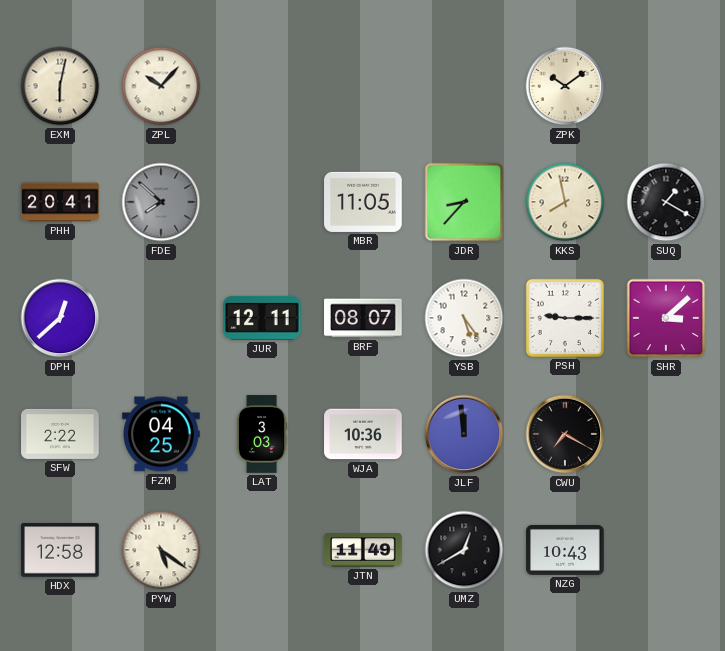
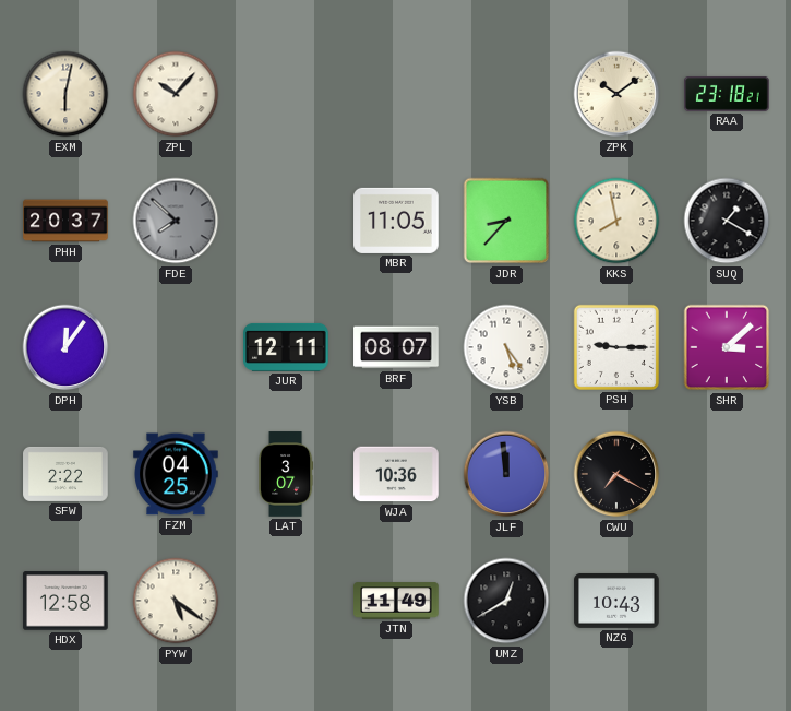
RAA: none -> 23:18
PHH: 20:41 -> 20:37
DPH: 12:38 -> 12:06
LAT: 3:03 -> 3:07
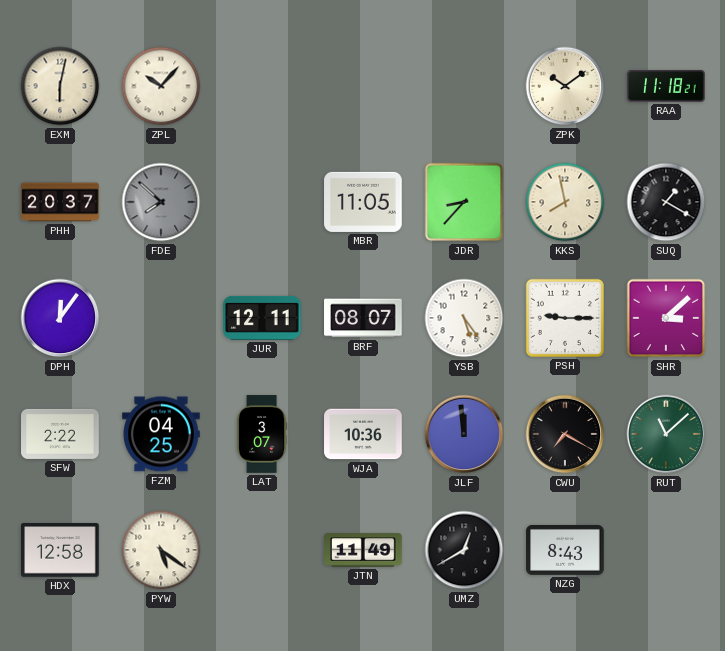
RAA: 23:18 -> 11:18
RUT: none -> 11:08
NZG: 10:43 -> 8:43
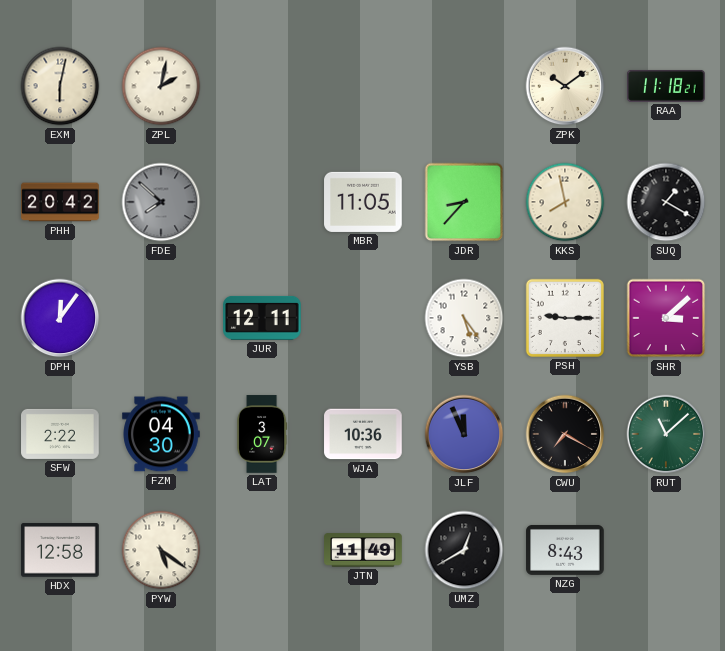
ZPL: 10:07 -> 2:02
PHH: 20:37 -> 20:42
BRF: 08:07 -> none
FZM: 04:25 -> 04:30
JLF: 11:59 -> 11:56
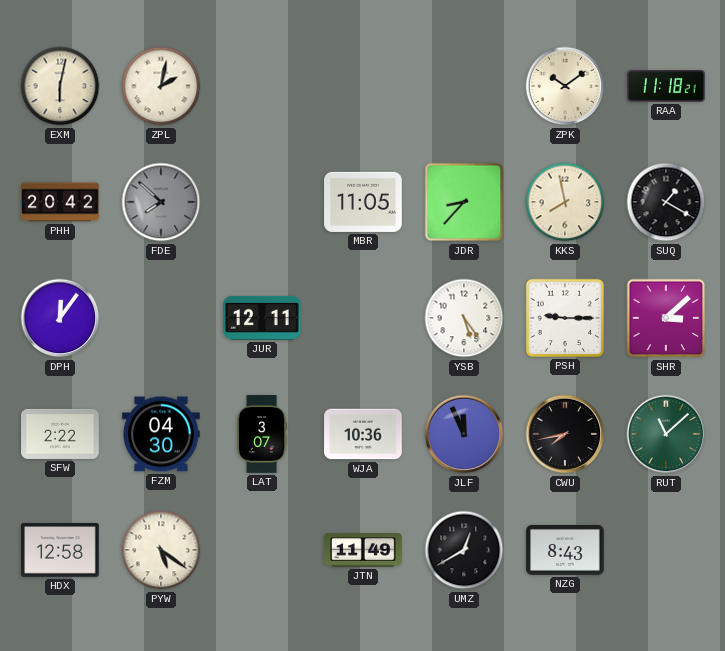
CWU: 7:20 -> 7:43
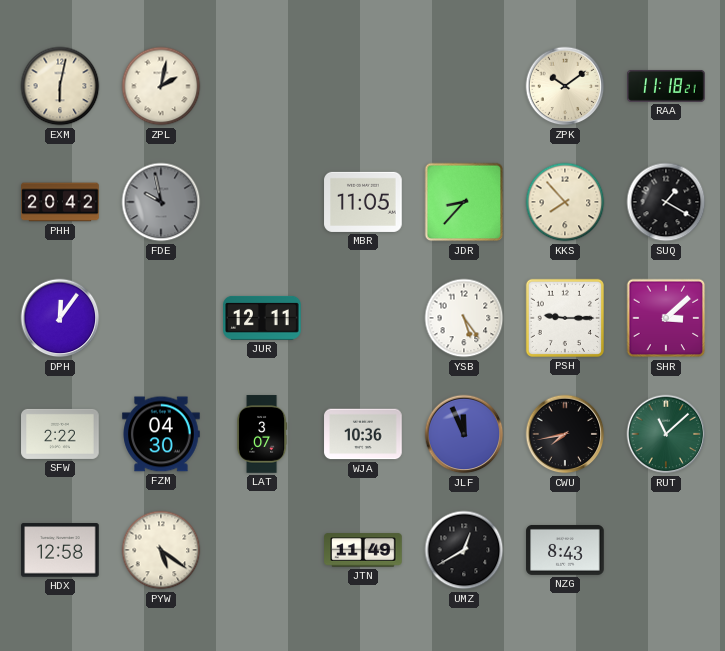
FDE: 7:52 -> 9:58
KKS: 7:58 -> 7:53
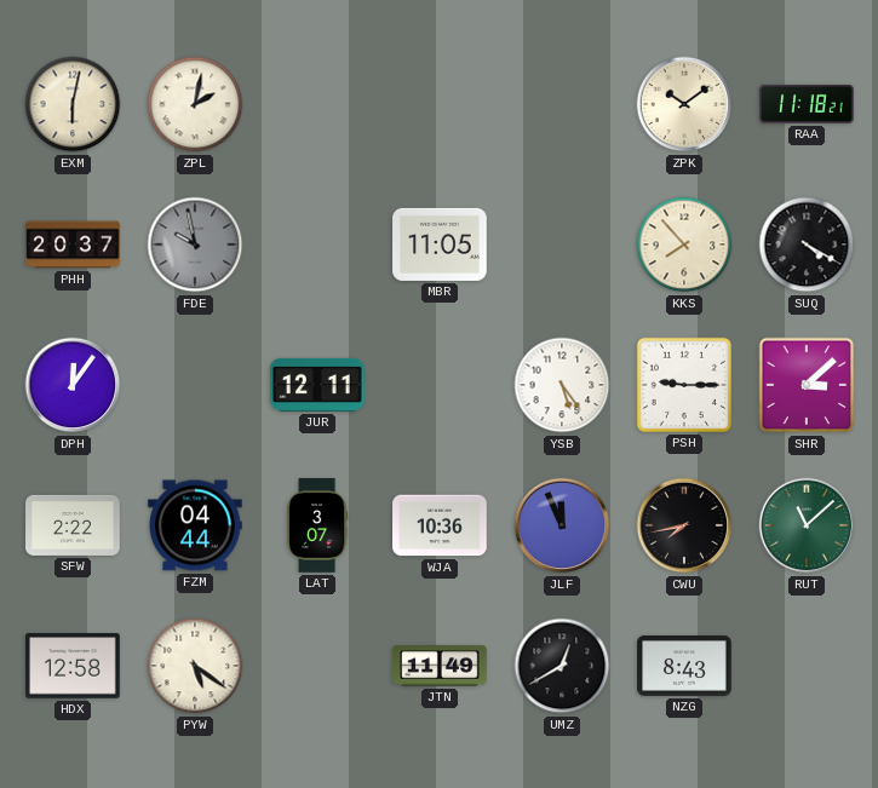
PHH: 20:42 -> 20:37
JDR: 8:37 -> none
SUQ: 1:20 -> 4:20
FZM: 04:30 -> 04:44
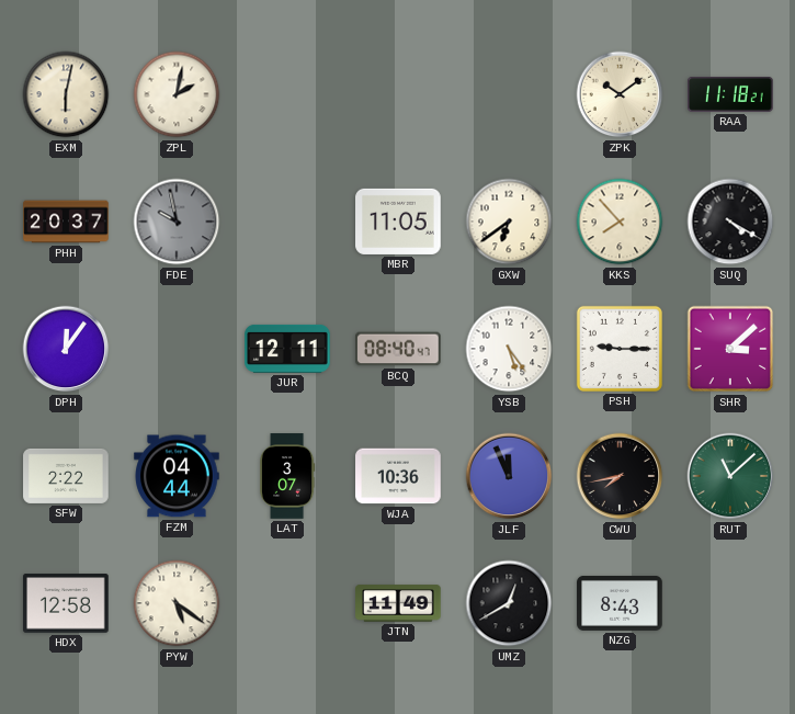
GXW: none -> 6:39
BCQ: none -> 08:40
